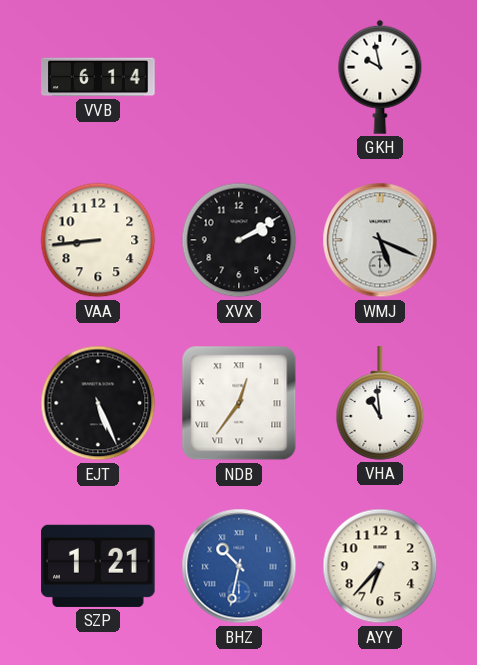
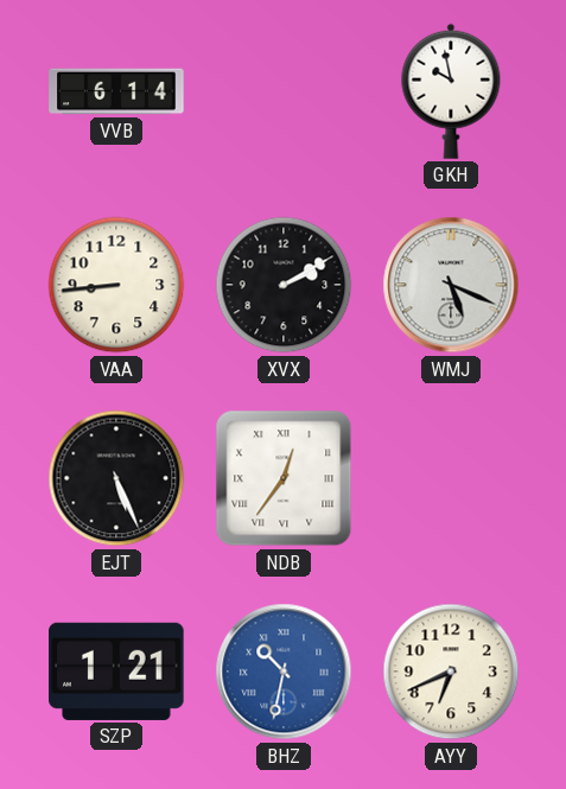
VHA: 10:59 -> none
AYY: 6:37 -> 6:41
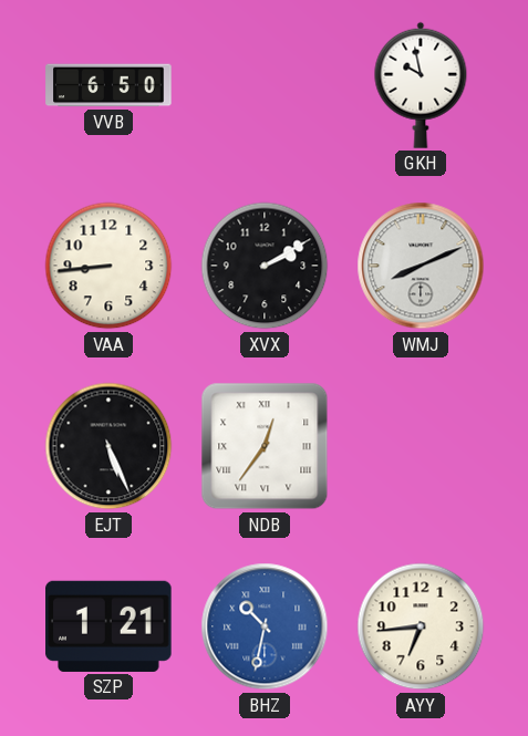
VVB: 6:14 -> 6:50
WMJ: 5:19 -> 8:11
AYY: 6:41 -> 6:44
